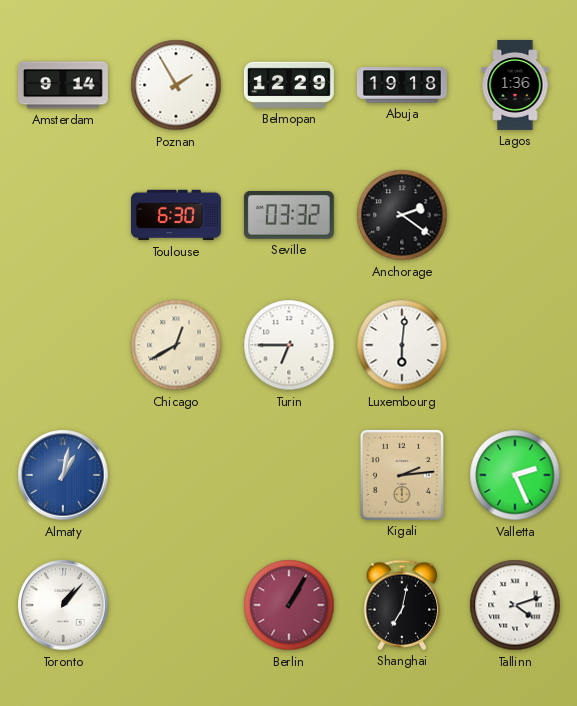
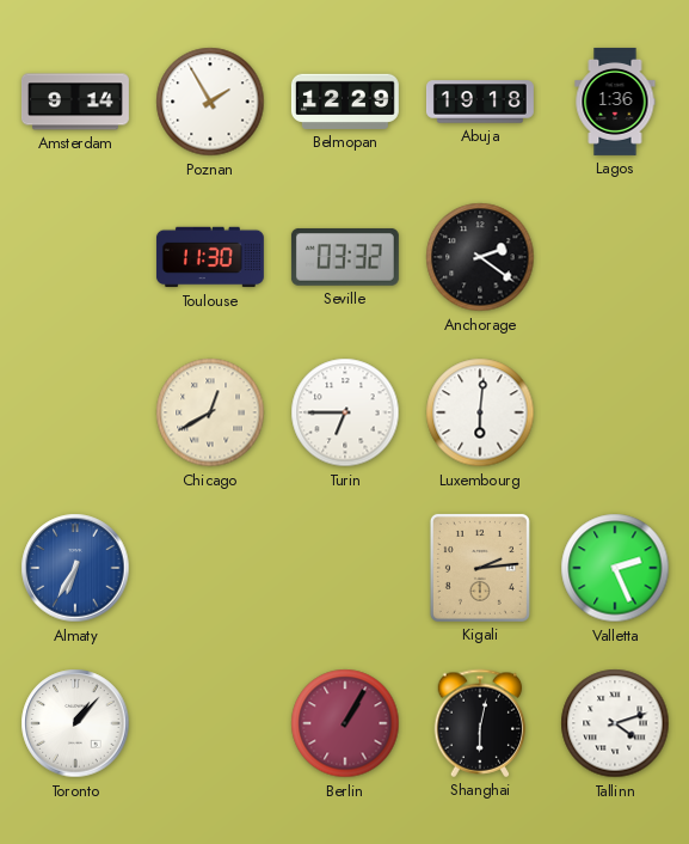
Toulouse: 6:30 -> 11:30
Almaty: 1:02 -> 6:35
Shanghai: 7:02 -> 6:02
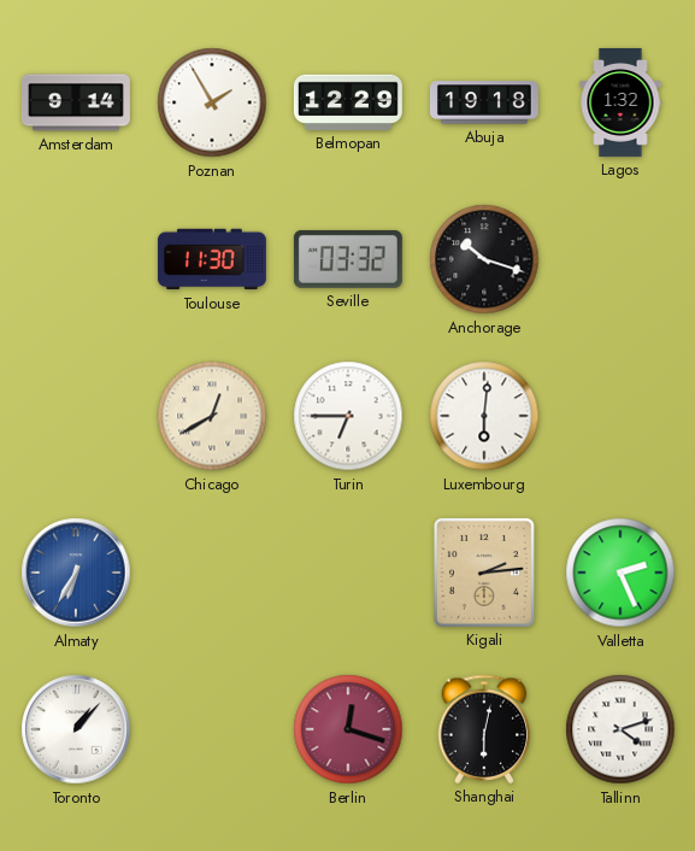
Lagos: 1:36 -> 1:32
Anchorage: 2:21 -> 10:18
Berlin: 1:05 -> 12:18
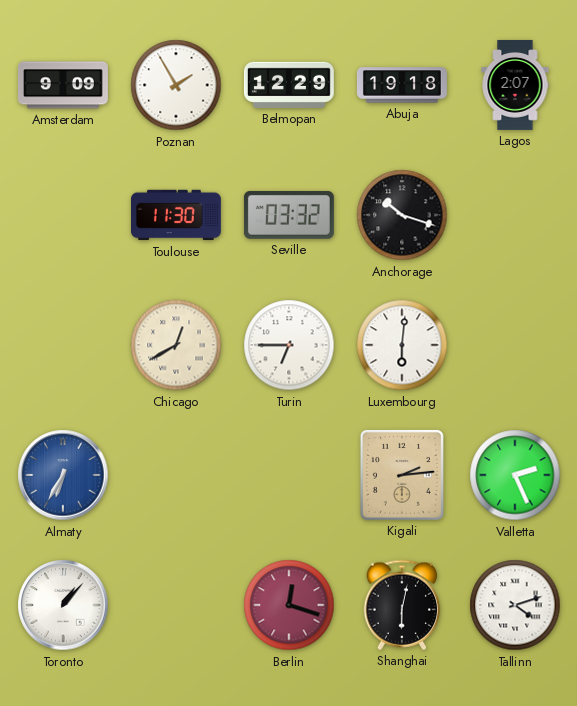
Amsterdam: 9:14 -> 9:09
Lagos: 1:32 -> 2:07
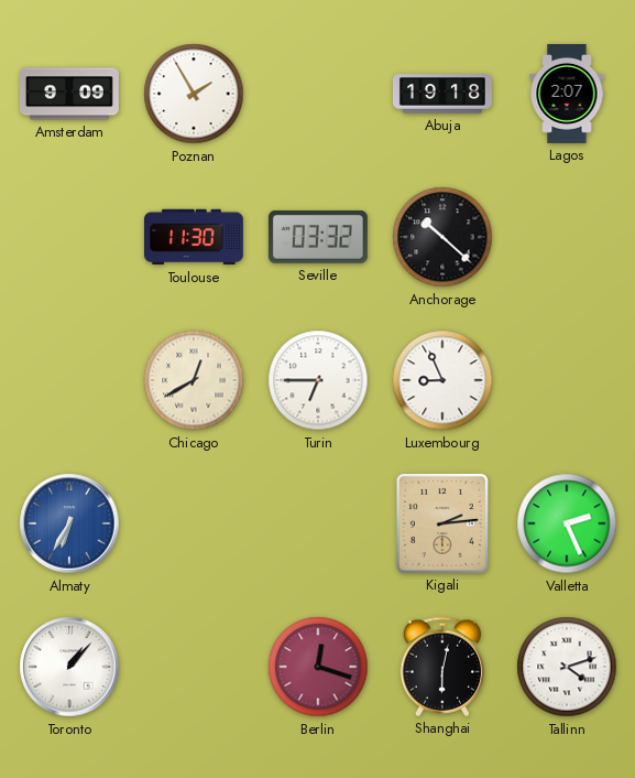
Belmopan: 12:29 -> none
Anchorage: 10:18 -> 10:22
Luxembourg: 6:01 -> 8:56
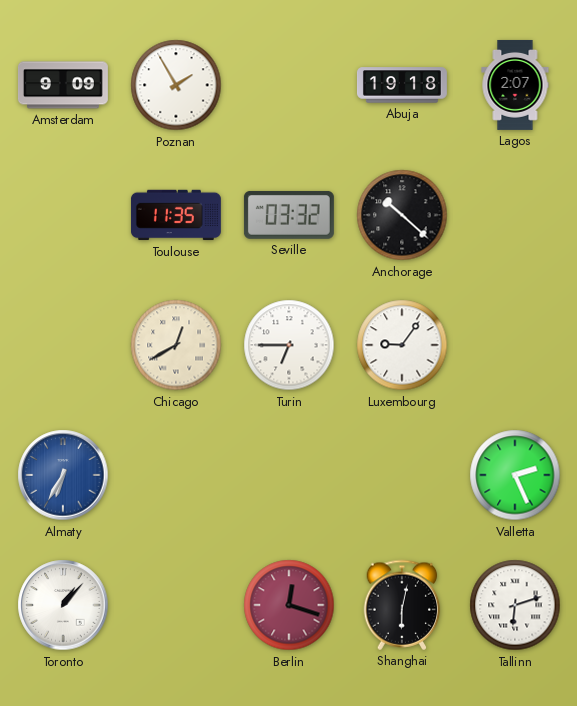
Toulouse: 11:30 -> 11:35
Luxembourg: 8:56 -> 9:06
Kigali: 2:14 -> none
Tallinn: 4:12 -> 6:12
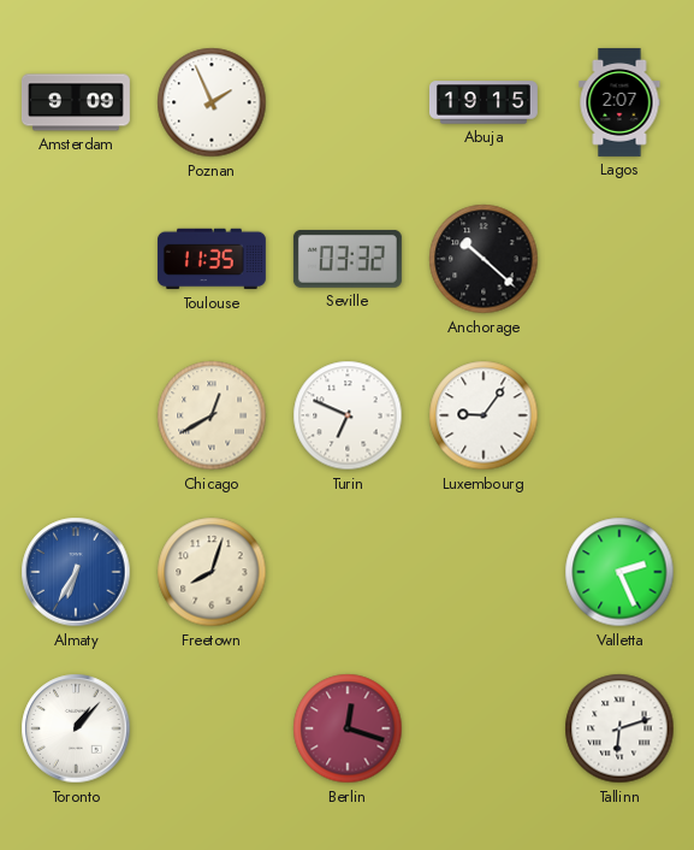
Poznan: 1:55 -> 1:56
Abuja: 19:18 -> 19:15
Turin: 6:45 -> 6:49
Freetown: none -> 8:03
Shanghai: 6:02 -> none
